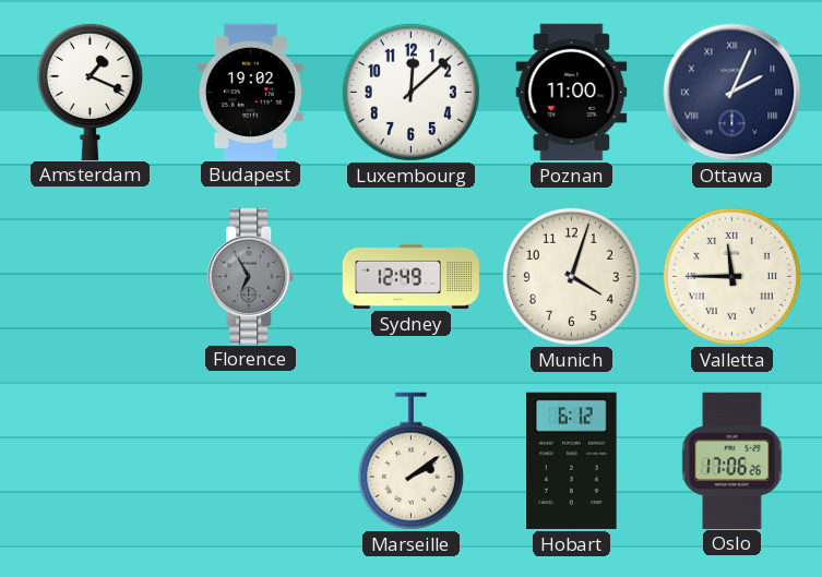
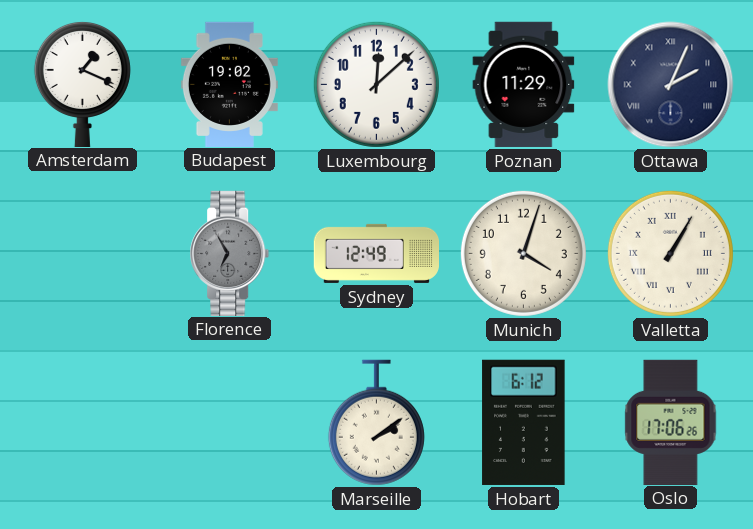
Poznan: 11:00 -> 11:29
Valletta: 11:45 -> 1:05
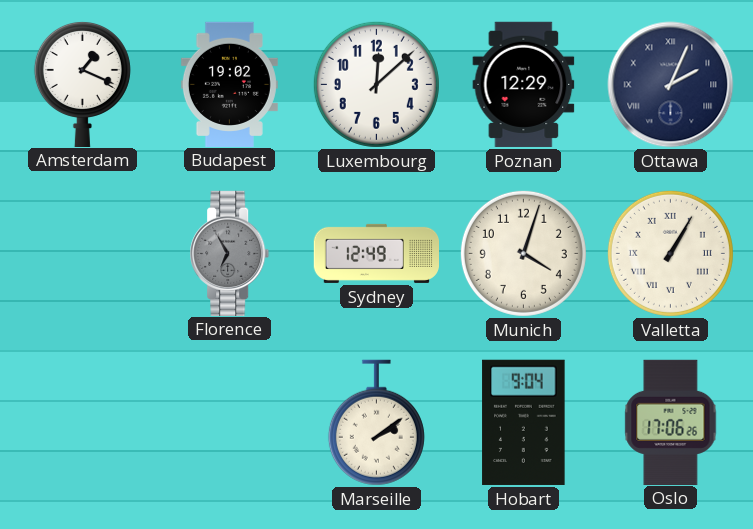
Poznan: 11:29 -> 12:29
Hobart: 6:12 -> 9:04
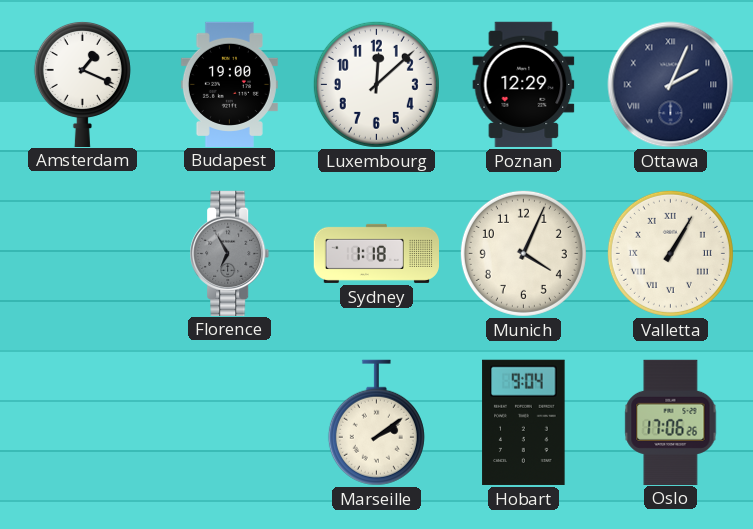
Budapest: 19:02 -> 19:00
Sydney: 12:49 -> 1:18
Munich: 4:03 -> 4:04
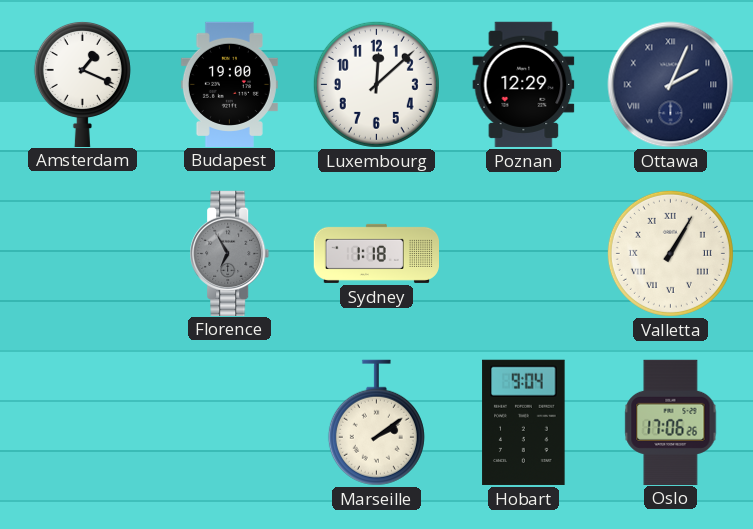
Munich: 4:04 -> none
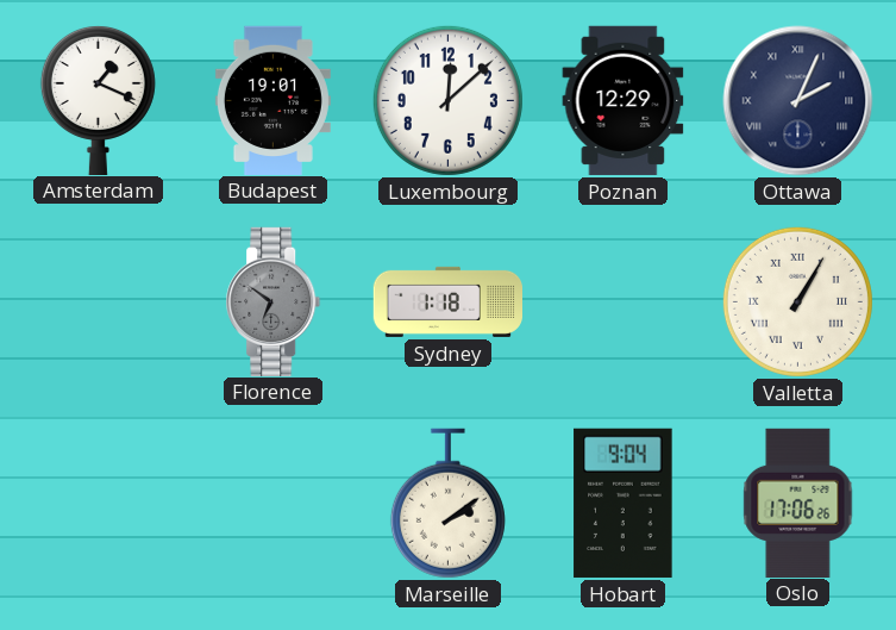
Budapest: 19:00 -> 19:01
Florence: 6:55 -> 6:51
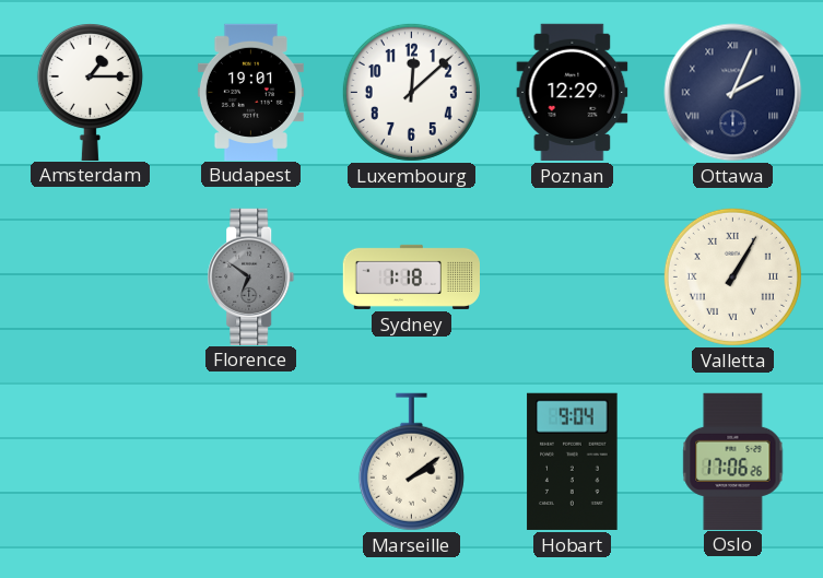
Amsterdam: 1:19 -> 1:15
